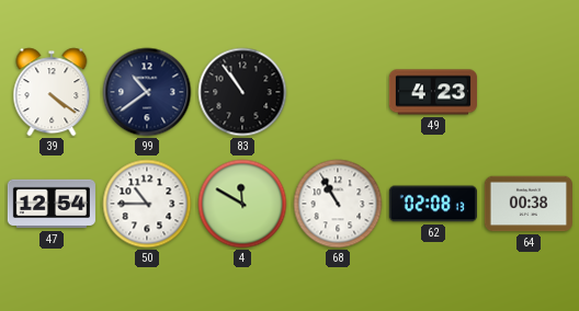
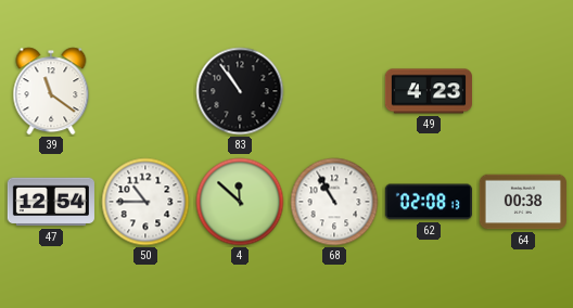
39: 4:21 -> 11:21
99: 10:39 -> none
4: 11:50 -> 11:52
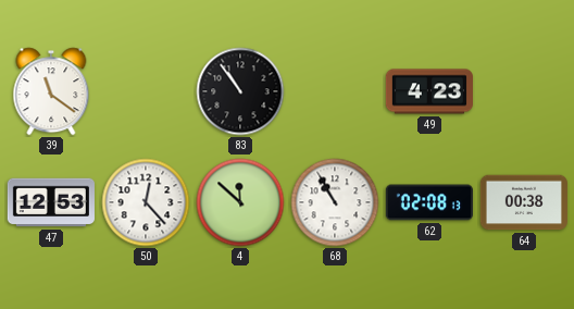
47: 12:54 -> 12:53
50: 10:45 -> 12:23
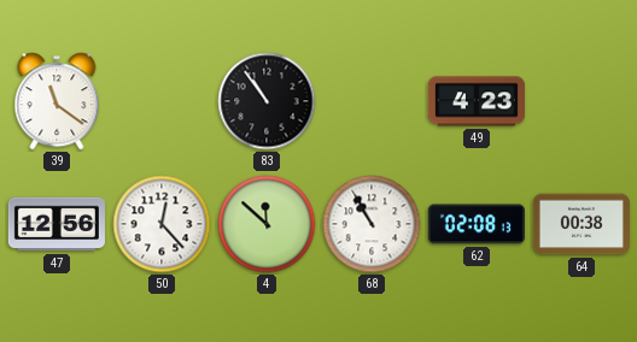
47: 12:53 -> 12:56
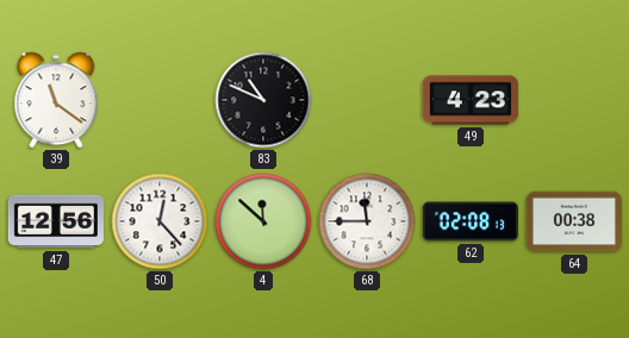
83: 10:54 -> 10:49
68: 10:55 -> 11:45
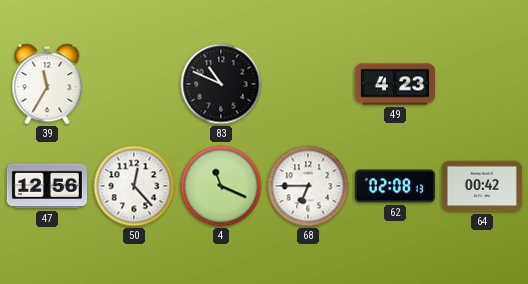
39: 11:21 -> 11:35
4: 11:52 -> 11:19
68: 11:45 -> 6:45
64: 00:38 -> 00:42
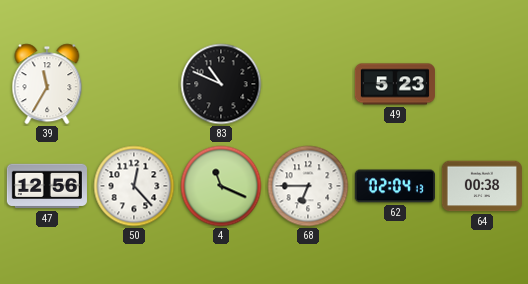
49: 4:23 -> 5:23
62: 02:08 -> 02:04
64: 00:42 -> 00:38
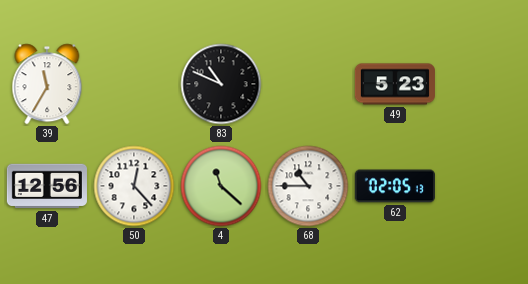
4: 11:19 -> 11:22
68: 6:45 -> 10:45
62: 02:04 -> 02:05
64: 00:38 -> none
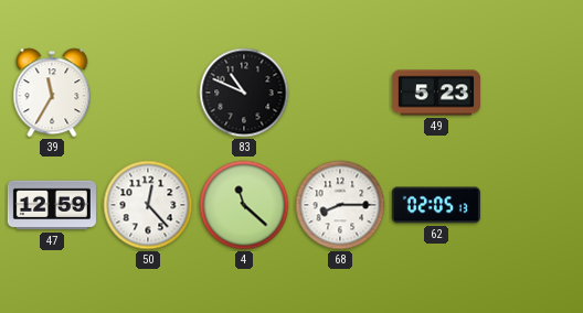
47: 12:56 -> 12:59
68: 10:45 -> 8:15
